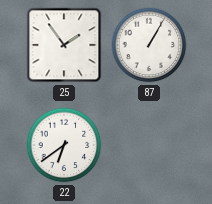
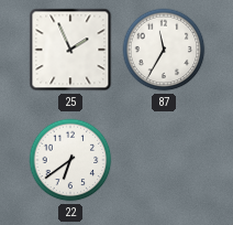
25: 1:54 -> 1:56
87: 1:05 -> 11:35
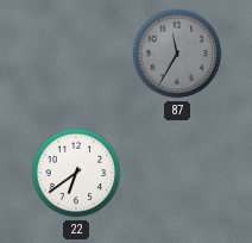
25: 1:56 -> none
87 dial: white -> grey
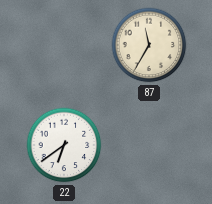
87 dial: grey -> cream
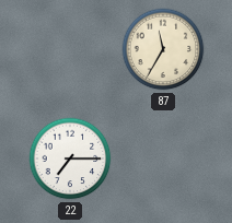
22: 6:39 -> 7:15
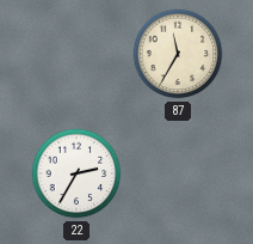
22: 7:15 -> 2:35
